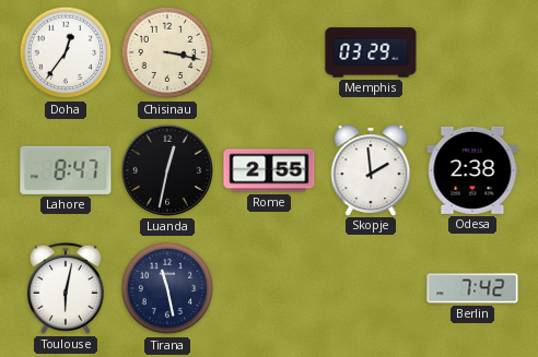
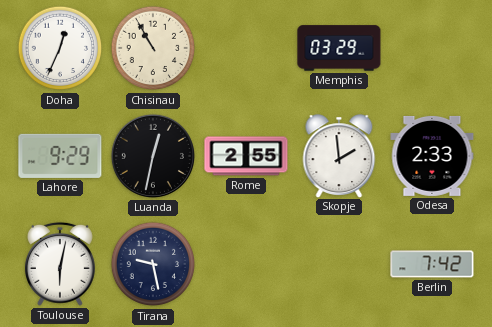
Doha: 12:36 -> 12:34
Chisinau: 3:17 -> 10:55
Lahore: 8:47 -> 9:29
Odesa: 2:38 -> 2:33
Tirana: 11:28 -> 9:28
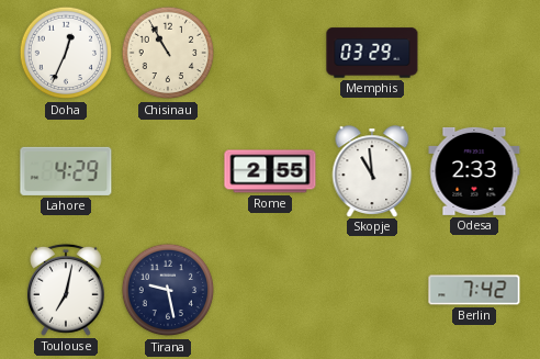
Lahore: 9:29 -> 4:29
Luanda: 12:32 -> none
Skopje: 1:59 -> 10:59
Toulouse: 6:02 -> 7:02
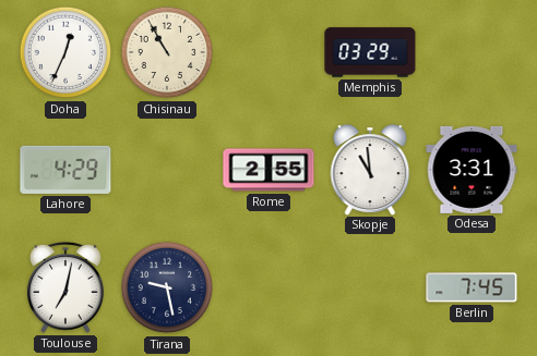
Odesa: 2:33 -> 3:31
Berlin: 7:42 -> 7:45
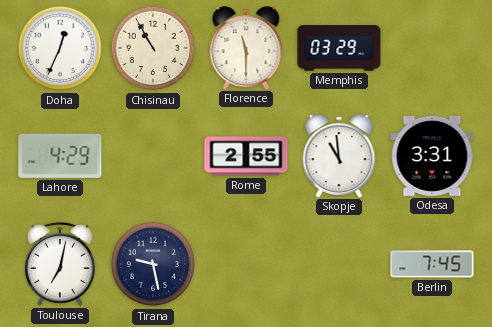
Florence: none -> 11:30
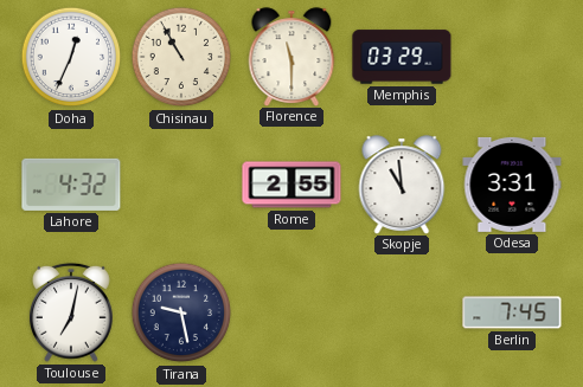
Lahore: 4:29 -> 4:32
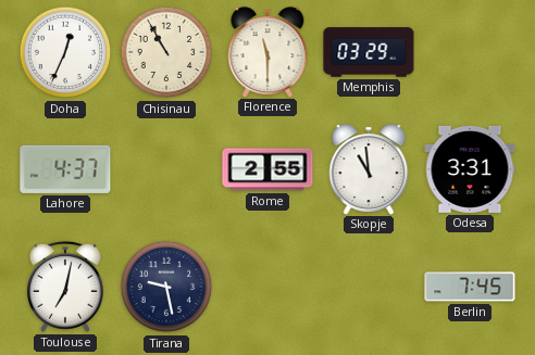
Lahore: 4:32 -> 4:37
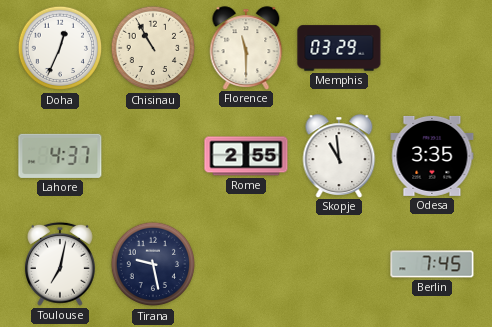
Odesa: 3:31 -> 3:35
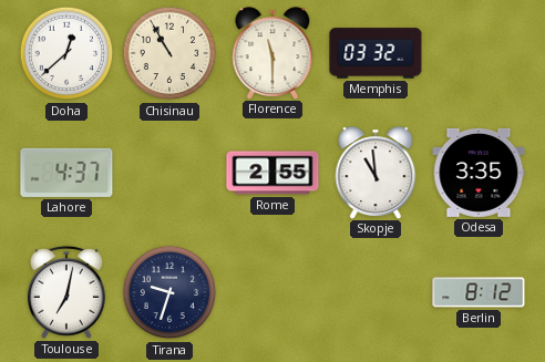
Doha: 12:34 -> 12:38
Memphis: 03:29 -> 03:32
Tirana: 9:28 -> 9:33
Berlin: 7:45 -> 8:12
